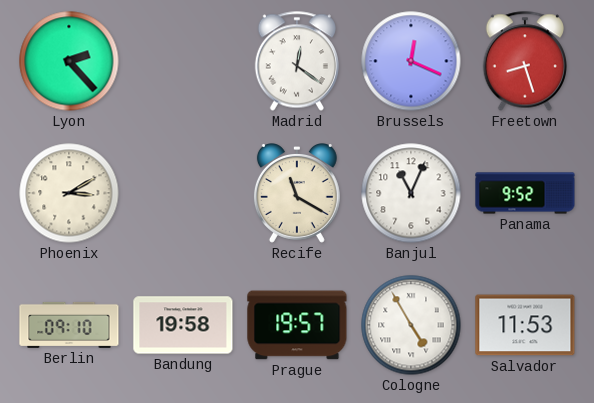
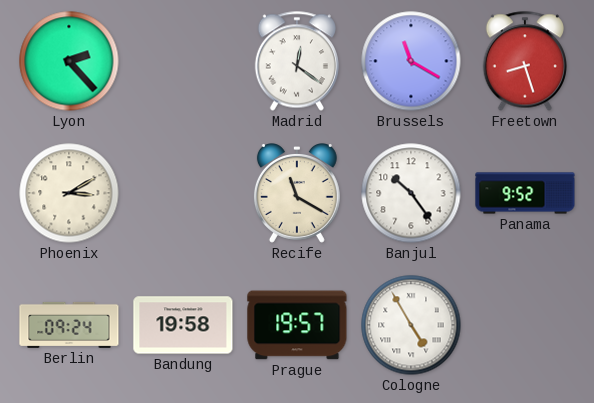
Brussels: 12:19 -> 11:20
Banjul: 11:04 -> 10:24
Berlin: 09:10 -> 09:24
Salvador: 11:53 -> none
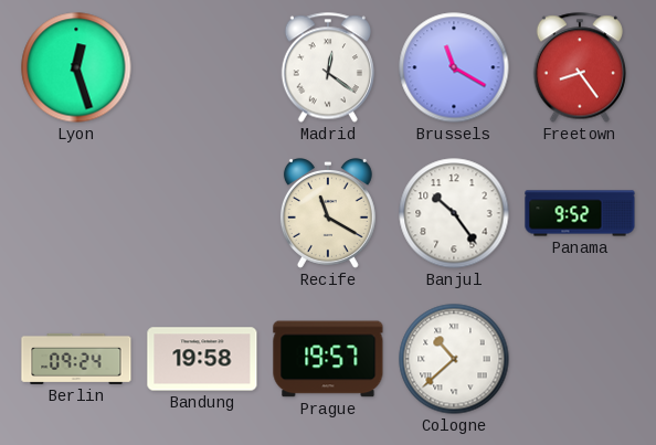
Lyon: 2:23 -> 12:27
Freetown: 8:27 -> 8:24
Phoenix: 3:10 -> none
Cologne: 4:55 -> 10:38
